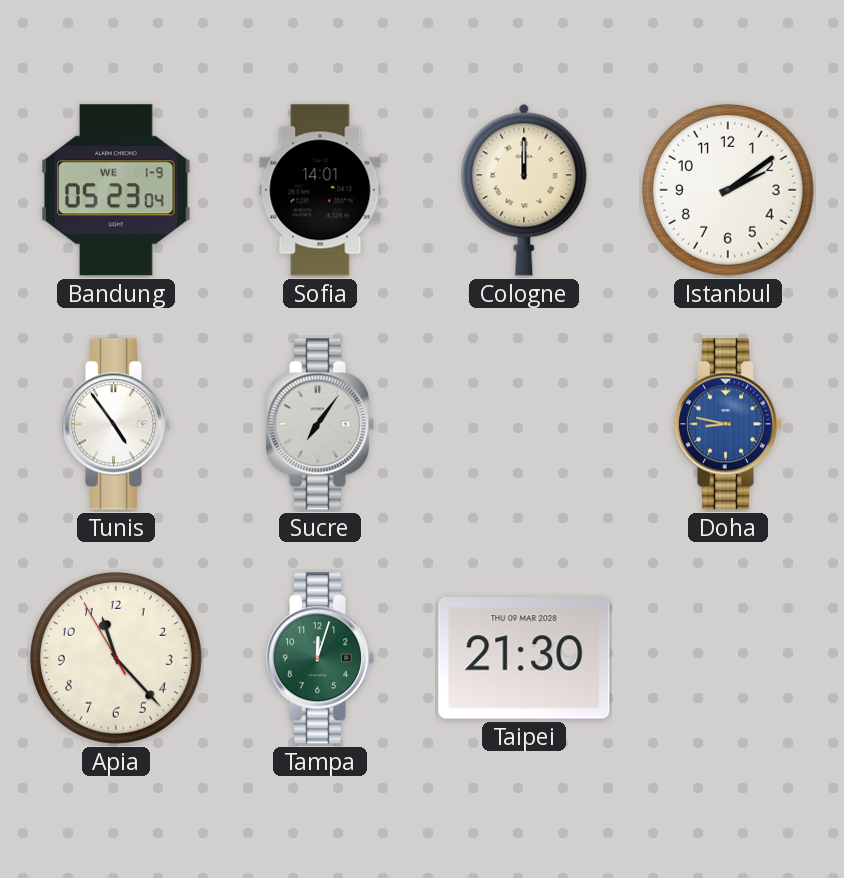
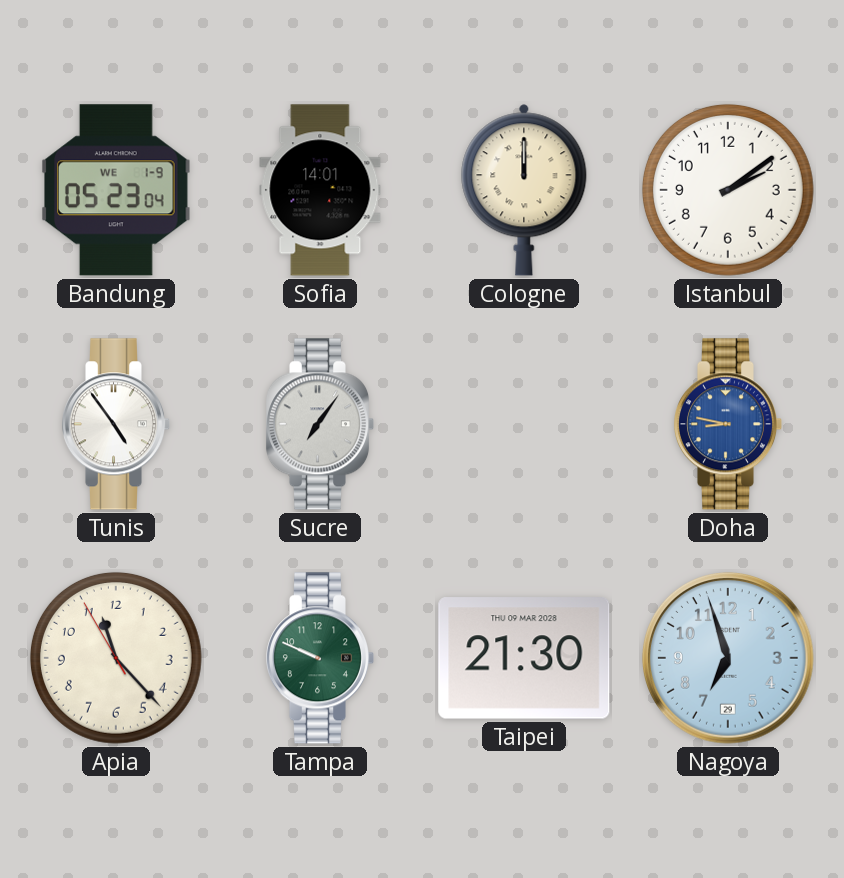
Tampa: 12:03 -> 9:49
Nagoya: none -> 6:57
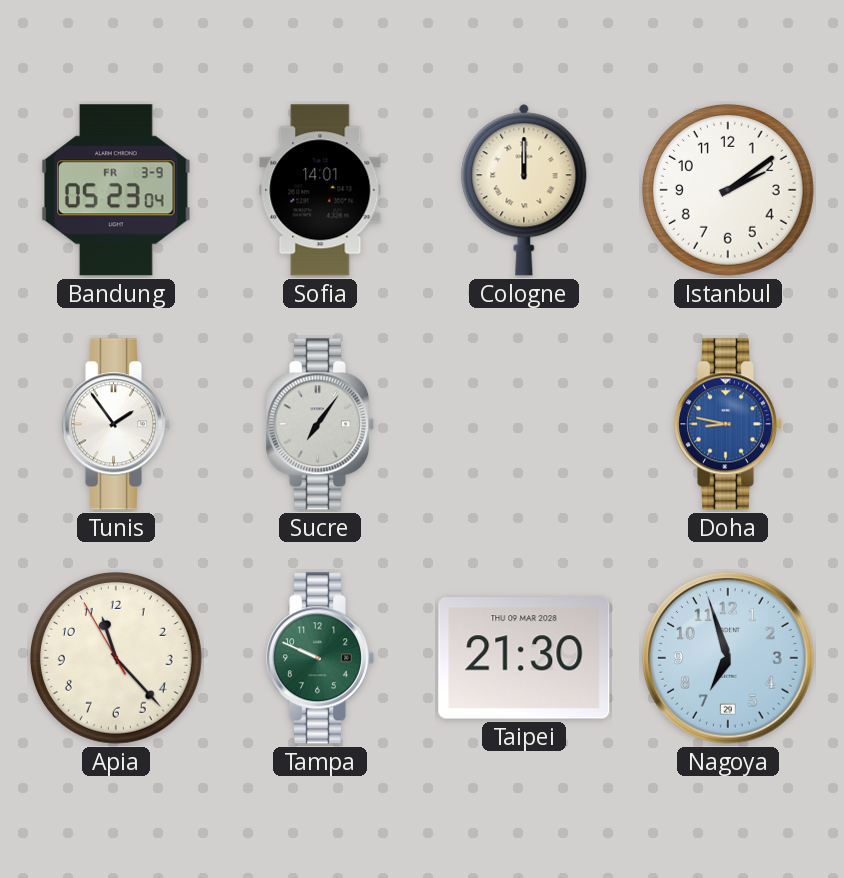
Bandung date: WE 1-9 -> FR 3-9
Tunis: 4:54 -> 1:54
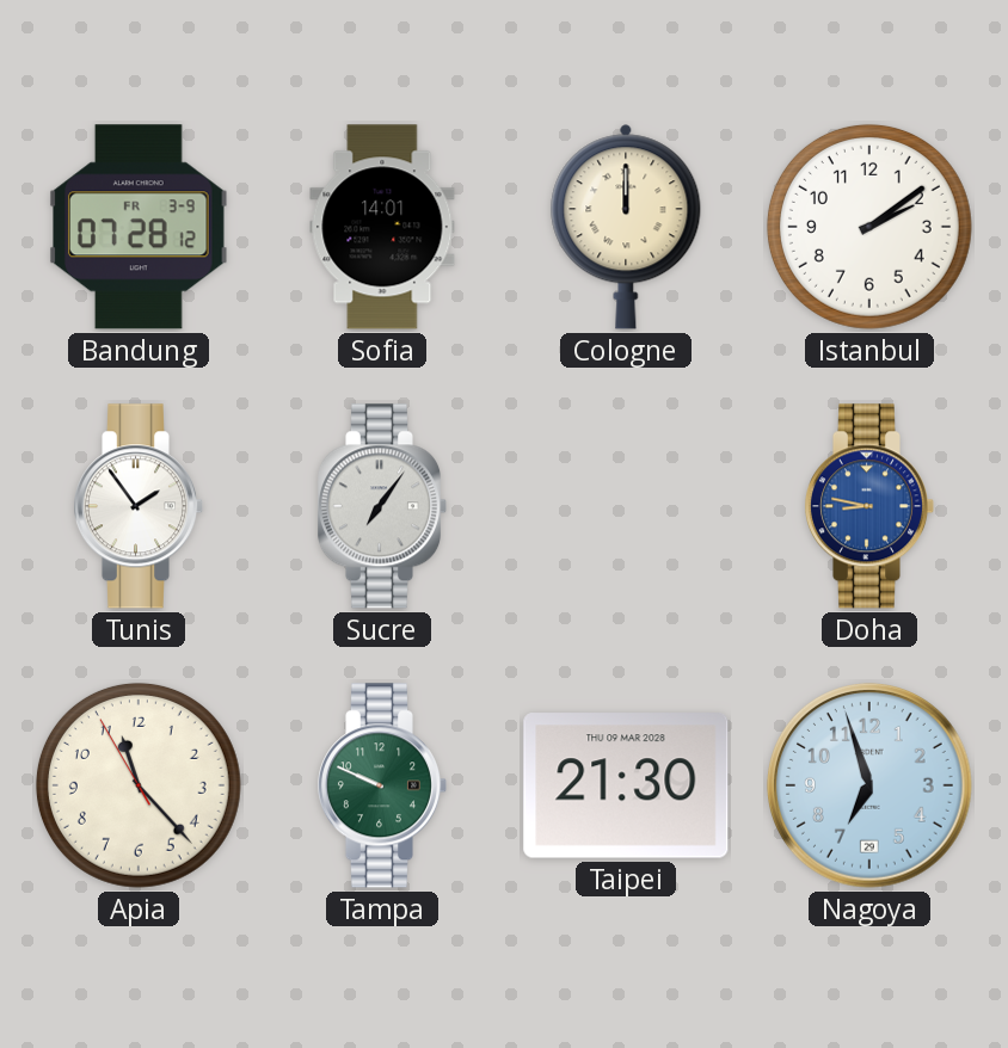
Bandung: 05:23 -> 07:28
